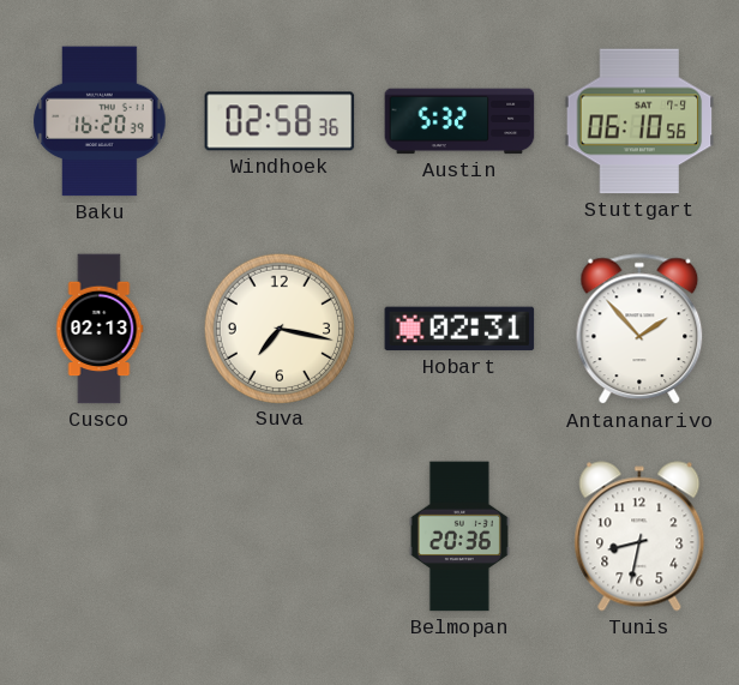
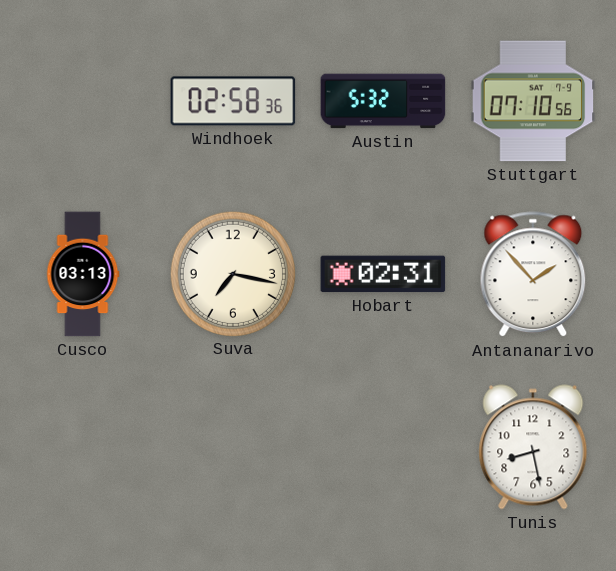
Baku: 16:20 -> none
Stuttgart: 06:10 -> 07:10
Cusco: 02:13 -> 03:13
Belmopan: 20:36 -> none
Tunis: 8:32 -> 8:28
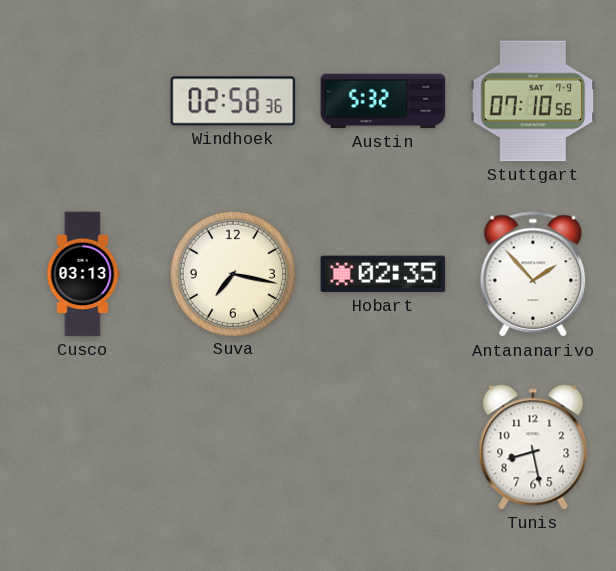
Hobart: 02:31 -> 02:35
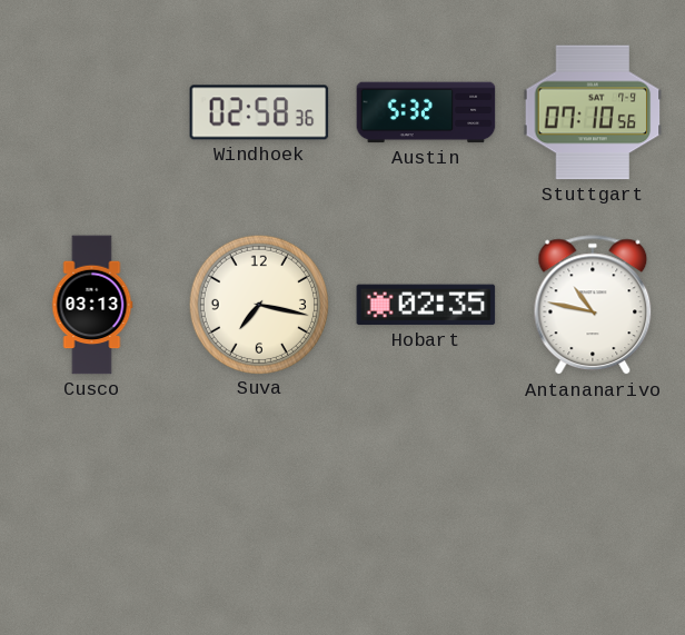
Antananarivo: 1:53 -> 10:47
Tunis: 8:28 -> none
